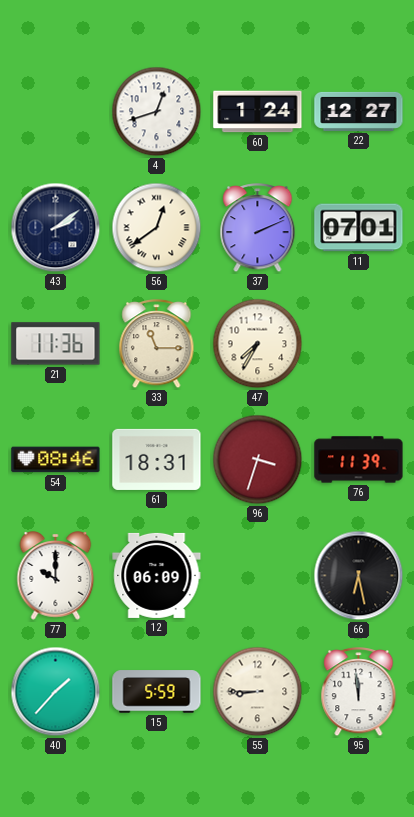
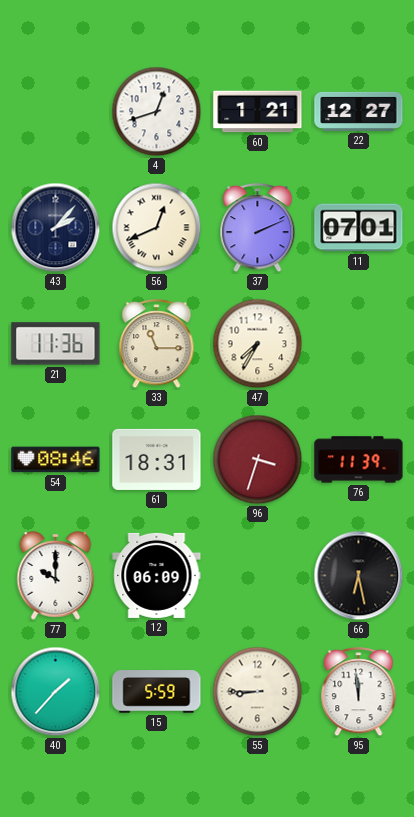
60: 1:24 -> 1:21
43: 2:09 -> 2:07
56: 12:39 -> 12:41
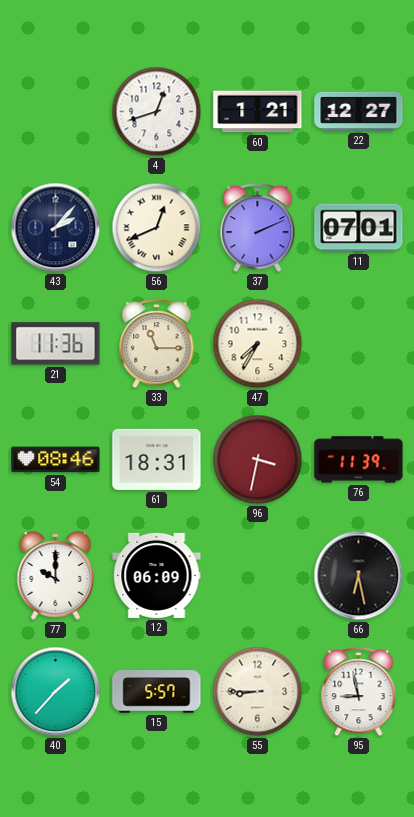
96: 3:33 -> 3:32
15: 5:59 -> 5:57
95: 11:59 -> 8:58
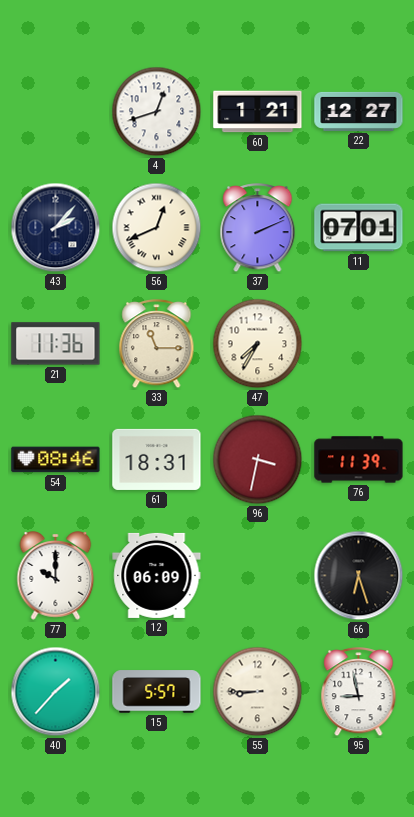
66: 6:28 -> 6:27
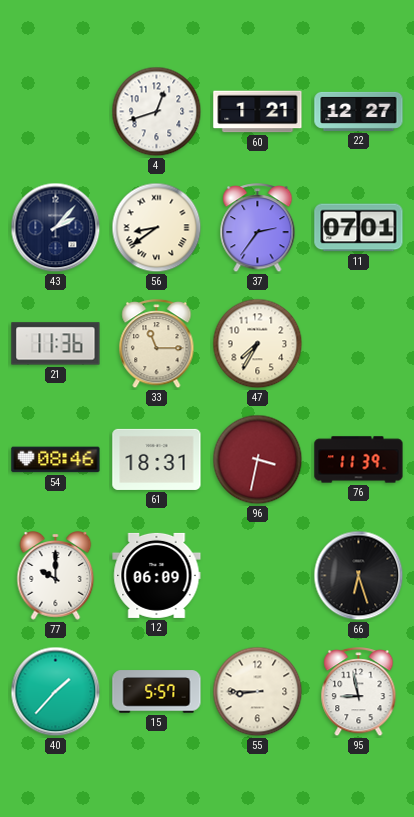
56: 12:41 -> 8:39
37: 2:11 -> 2:36
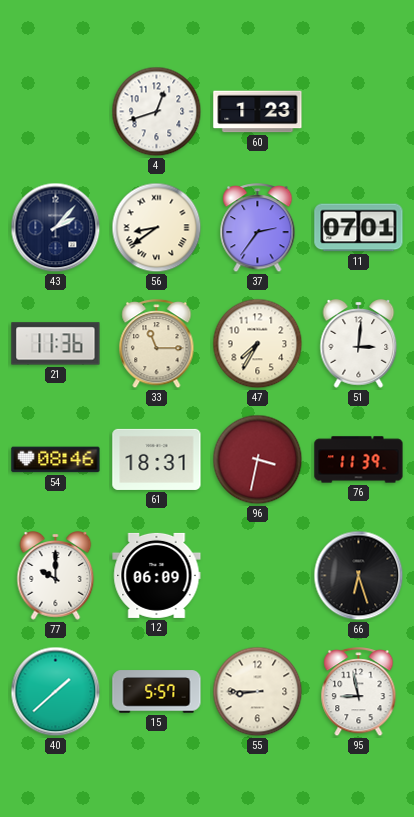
60: 1:21 -> 1:23
22: 12:27 -> none
51: none -> 3:01
40: 1:37 -> 1:38
